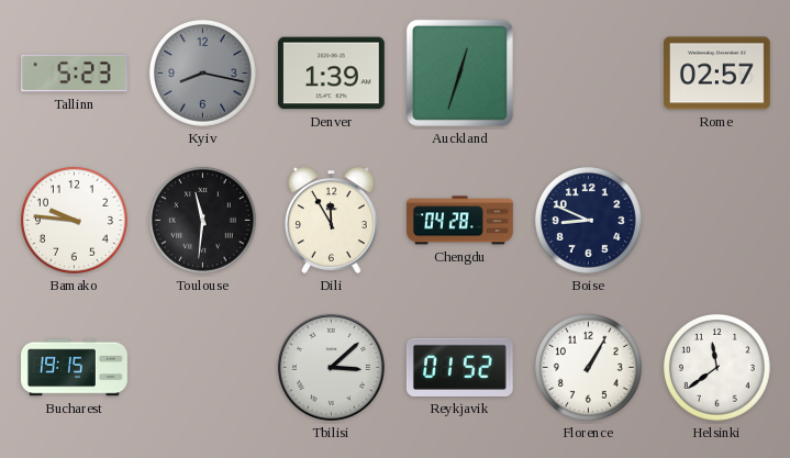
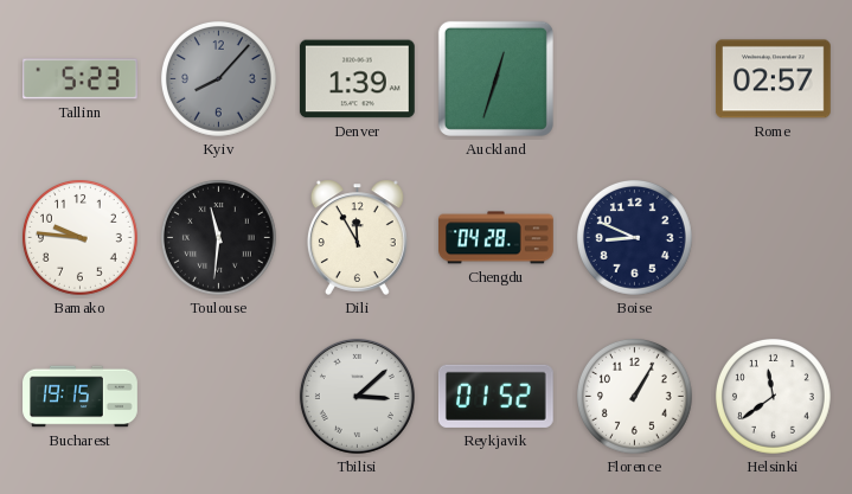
Kyiv: 8:17 -> 8:07
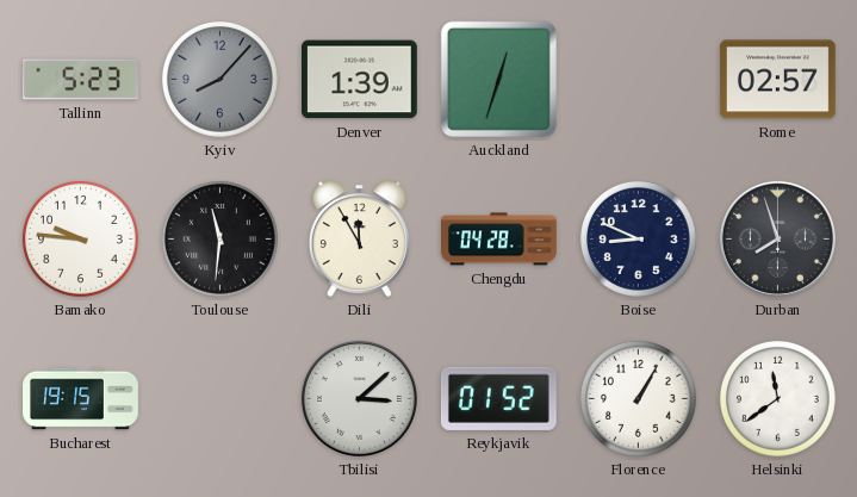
Durban: none -> 7:57
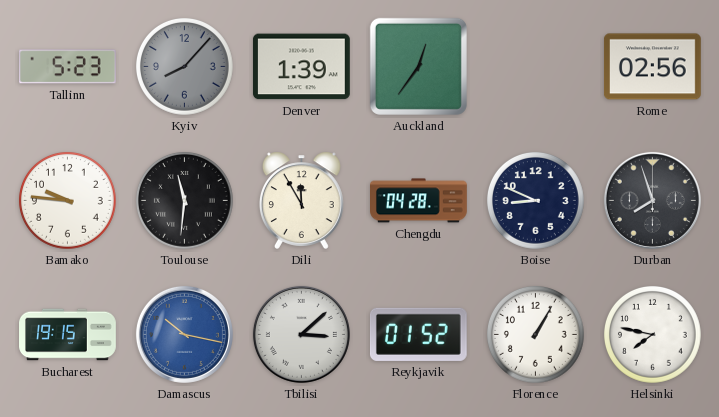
Auckland: 12:33 -> 12:36
Rome: 02:57 -> 02:56
Damascus: none -> 10:17
Helsinki: 11:39 -> 7:47
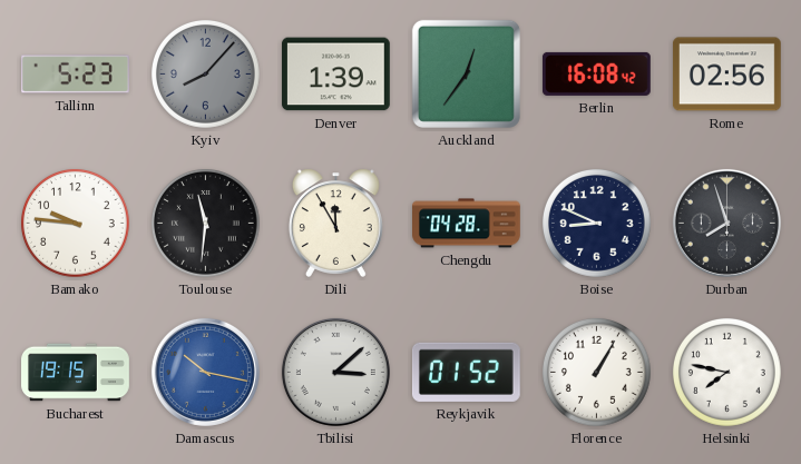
Berlin: none -> 16:08
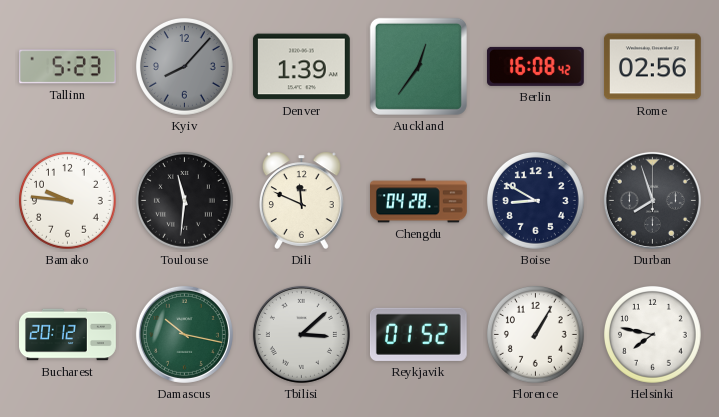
Dili: 11:55 -> 11:49
Boise: 8:49 -> 8:50
Bucharest: 19:15 -> 20:12
Damascus dial: blue -> green
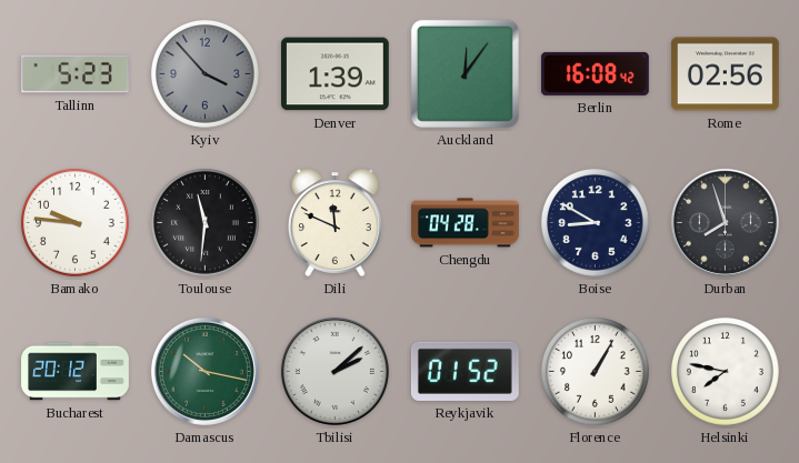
Kyiv: 8:07 -> 3:53
Auckland: 12:36 -> 12:06
Tbilisi: 3:08 -> 2:08
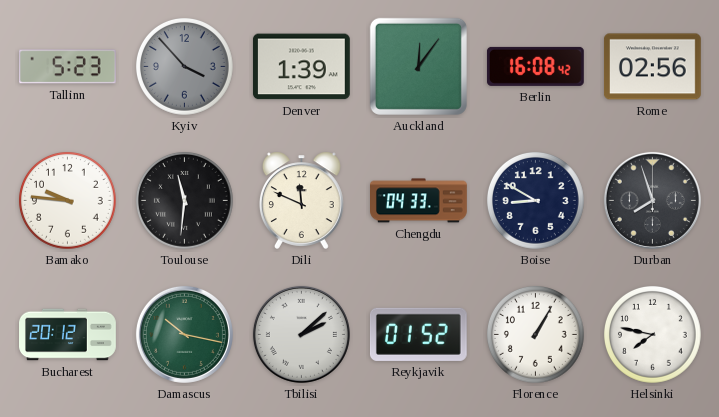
Chengdu: 04:28 -> 04:33
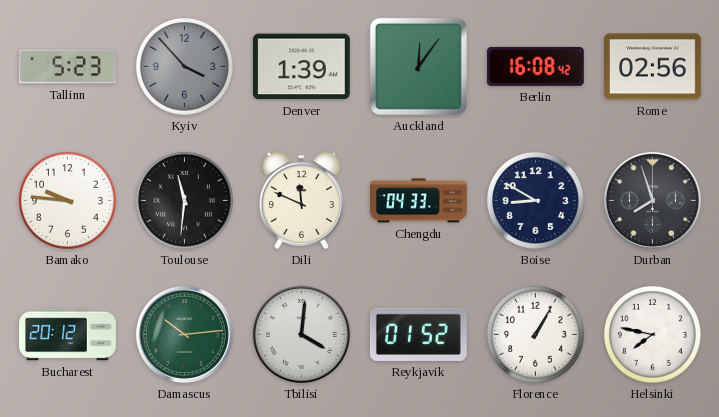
Damascus: 10:17 -> 10:14
Tbilisi: 2:08 -> 4:01
